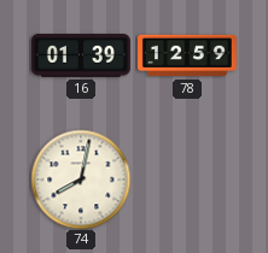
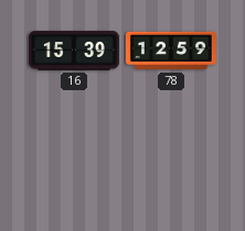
16: 01:39 -> 15:39
74: 8:02 -> none
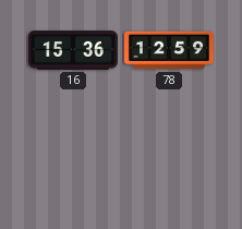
16: 15:39 -> 15:36
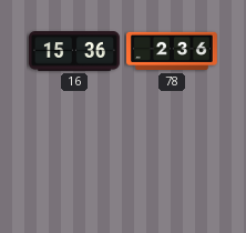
78: 12:59 -> 2:36
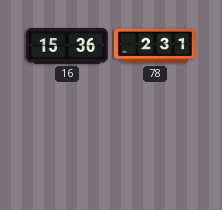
78: 2:36 -> 2:31
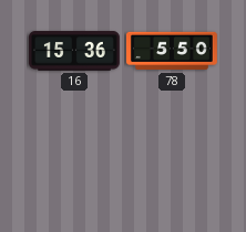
78: 2:31 -> 5:50
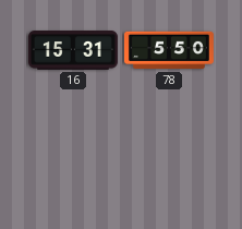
16: 15:36 -> 15:31
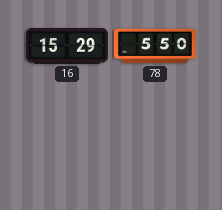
16: 15:31 -> 15:29
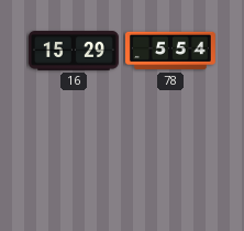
78: 5:50 -> 5:54
